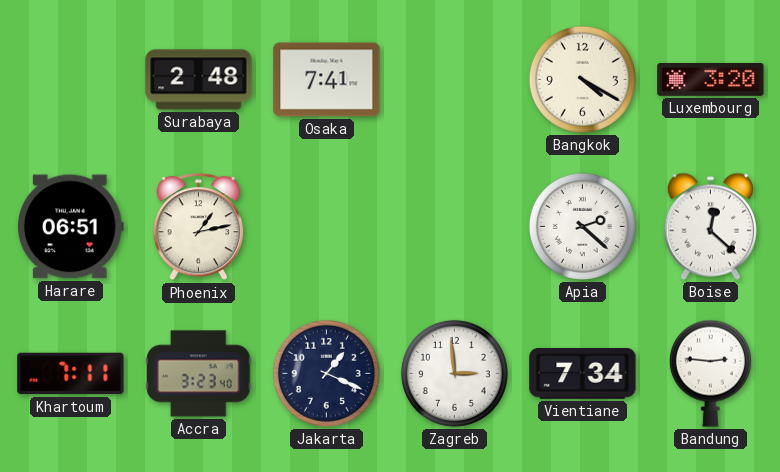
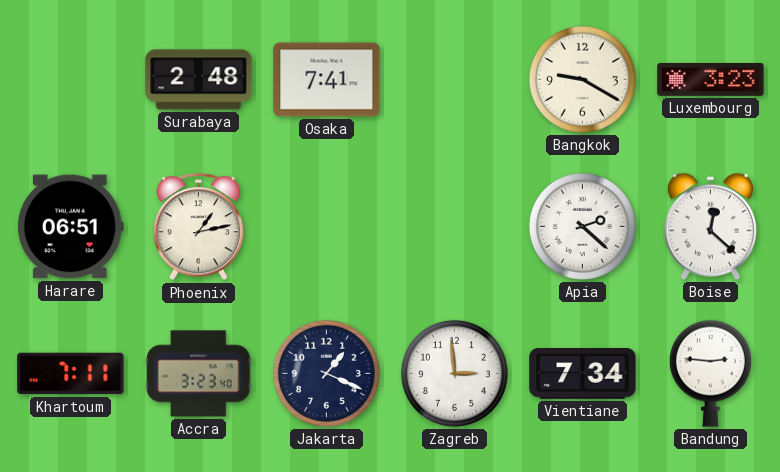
Bangkok: 4:20 -> 9:20
Luxembourg: 3:20 -> 3:23
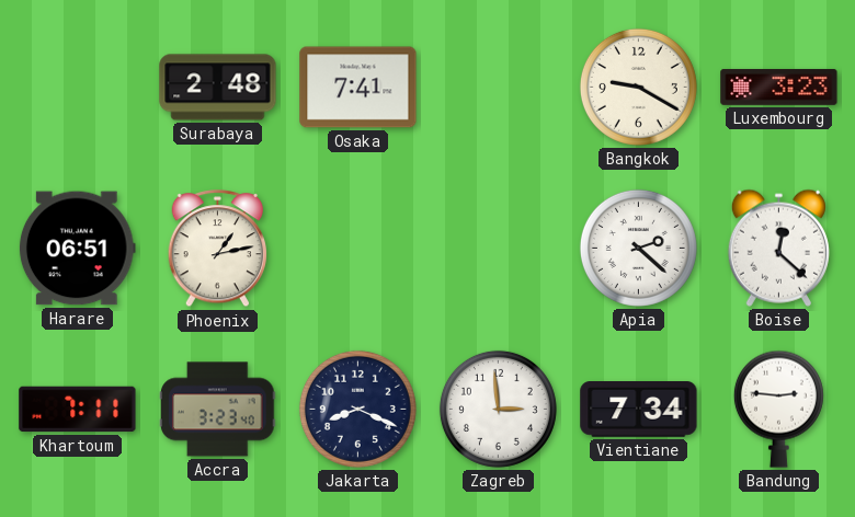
Jakarta: 1:19 -> 8:19
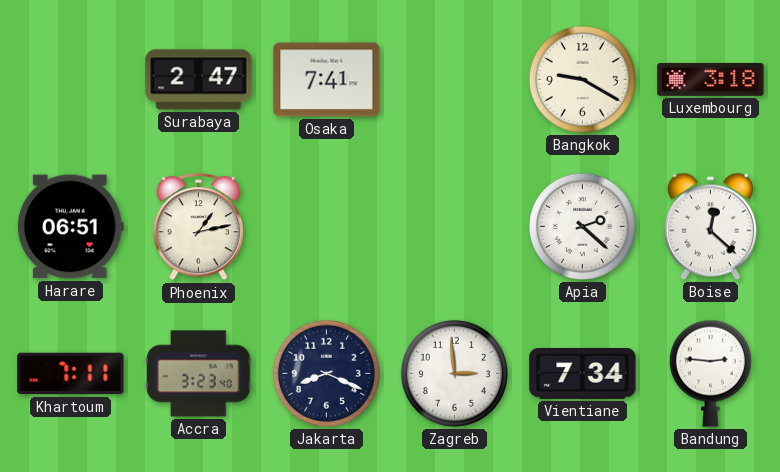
Surabaya: 2:48 -> 2:47
Luxembourg: 3:23 -> 3:18
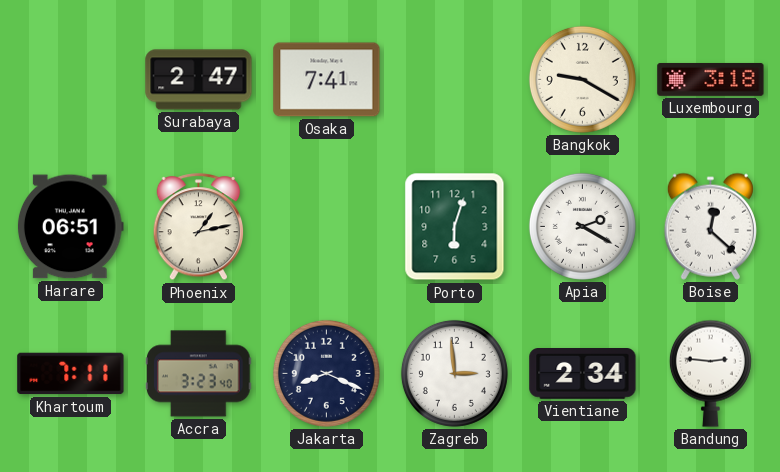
Porto: none -> 6:03
Apia: 2:22 -> 2:20
Vientiane: 7:34 -> 2:34
